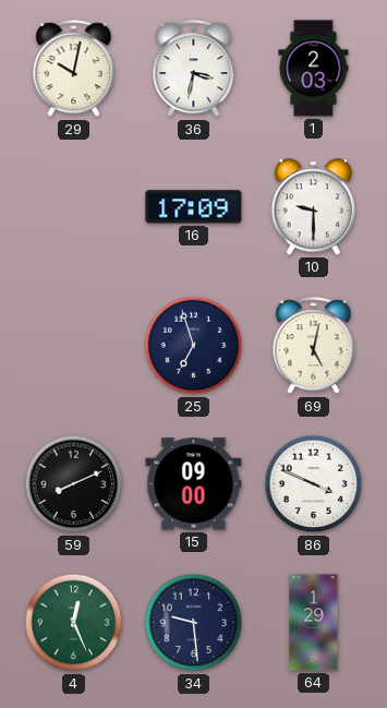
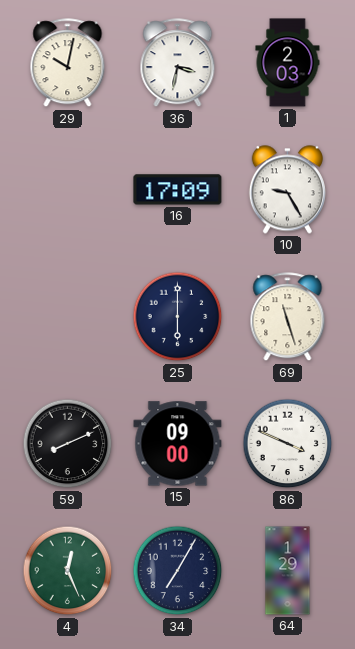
10: 9:30 -> 9:25
25: 6:57 -> 6:00
69: 5:02 -> 11:27
34: 9:29 -> 7:05
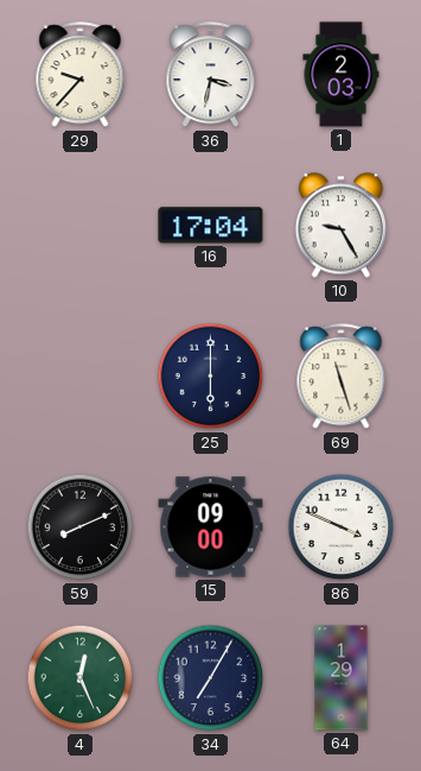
29: 10:02 -> 9:37
16: 17:09 -> 17:04
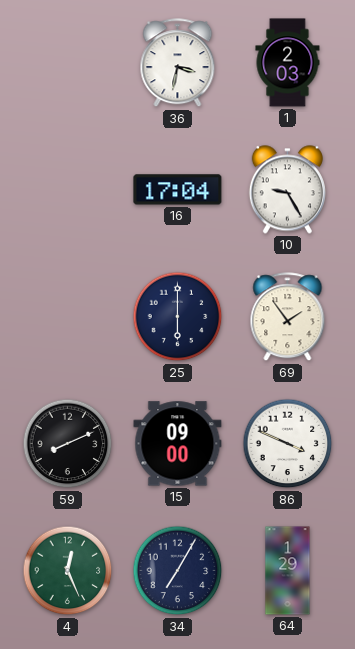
29: 9:37 -> none
69: 11:27 -> 1:54
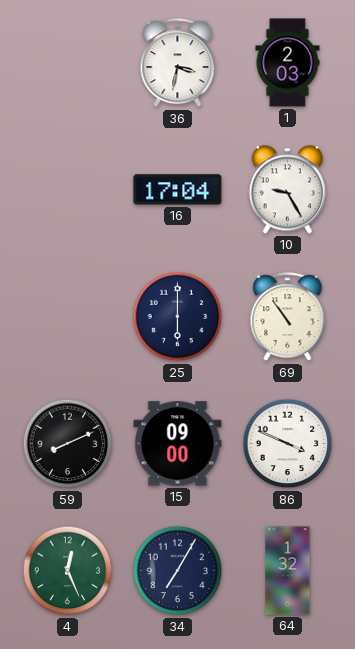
69: 1:54 -> 10:54
64: 1:29 -> 1:32
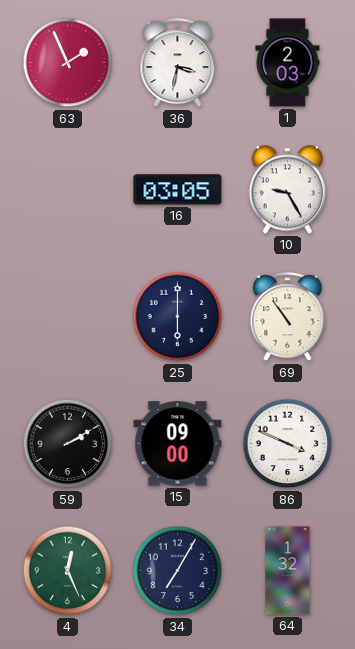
63: none -> 1:56
16: 17:04 -> 03:05
59: 8:11 -> 2:10
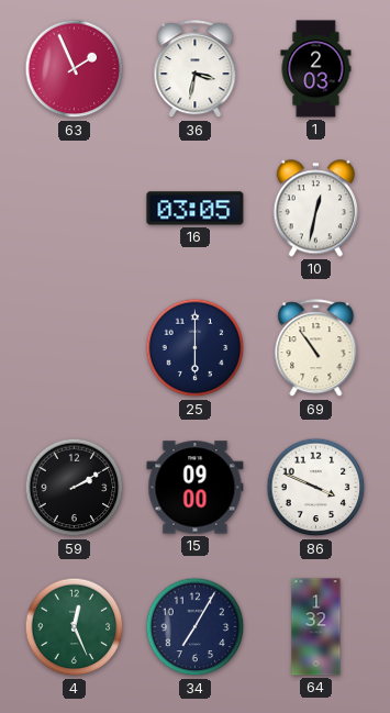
10: 9:25 -> 12:32
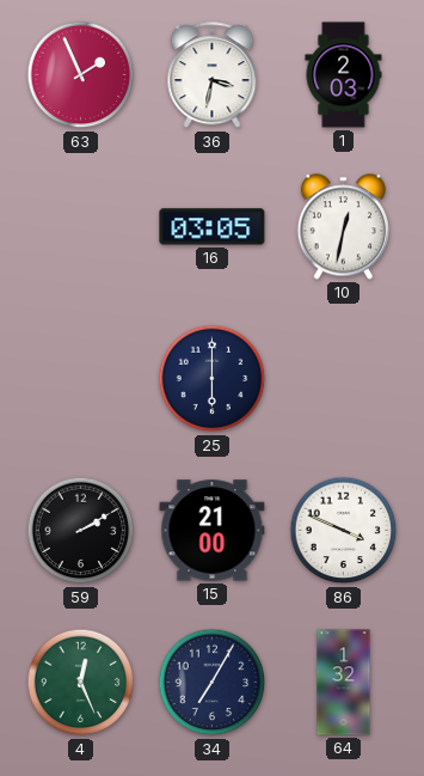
69: 10:54 -> none
15: 09:00 -> 21:00
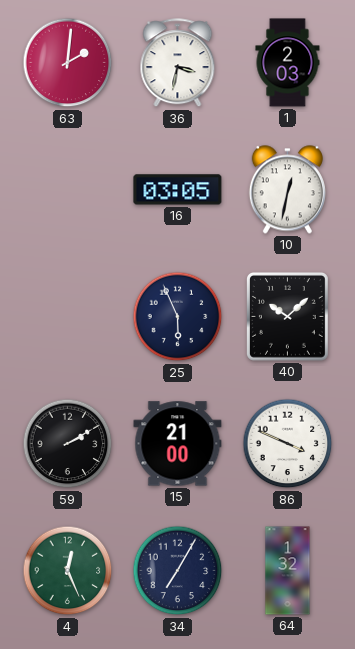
63: 1:56 -> 2:01
25: 6:00 -> 5:56
40: none -> 10:08
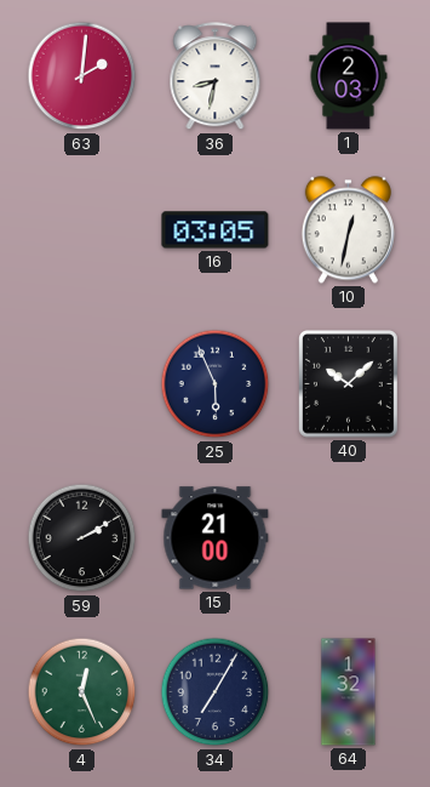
36: 3:32 -> 8:32
86: 3:49 -> none
